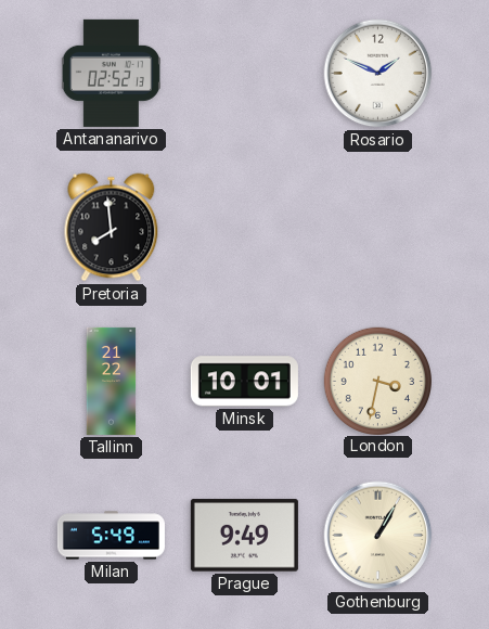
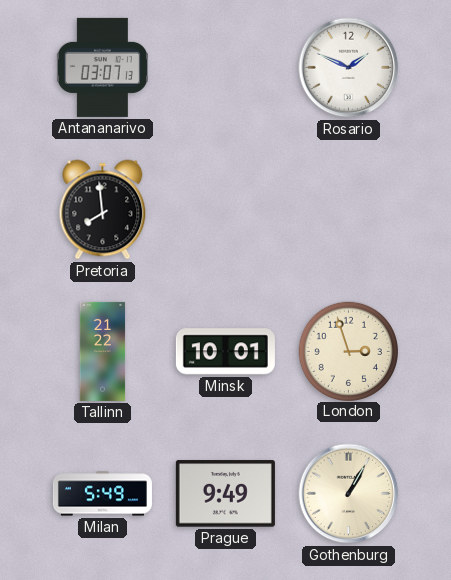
Antananarivo: 02:52 -> 03:07
London: 3:32 -> 2:57
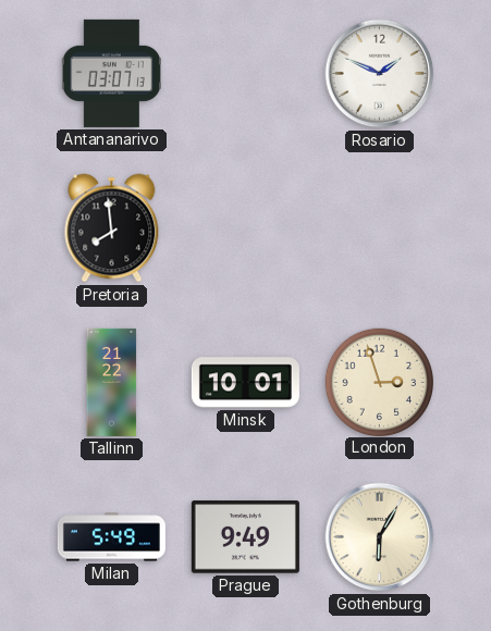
Gothenburg: 1:05 -> 6:05
